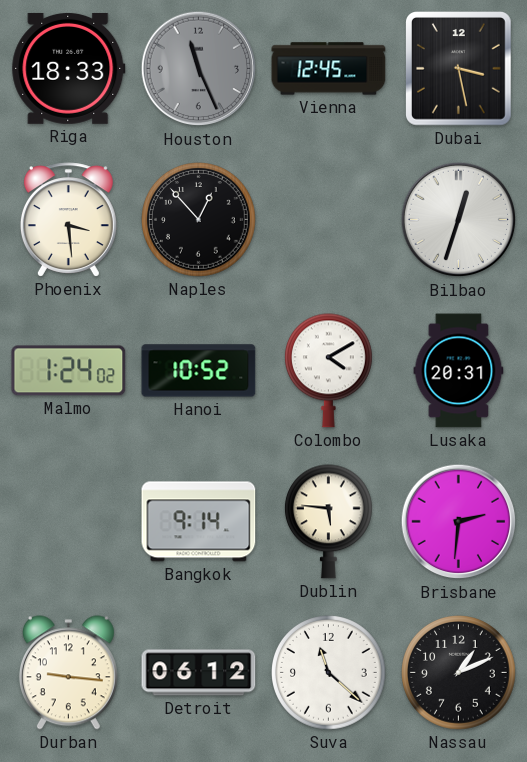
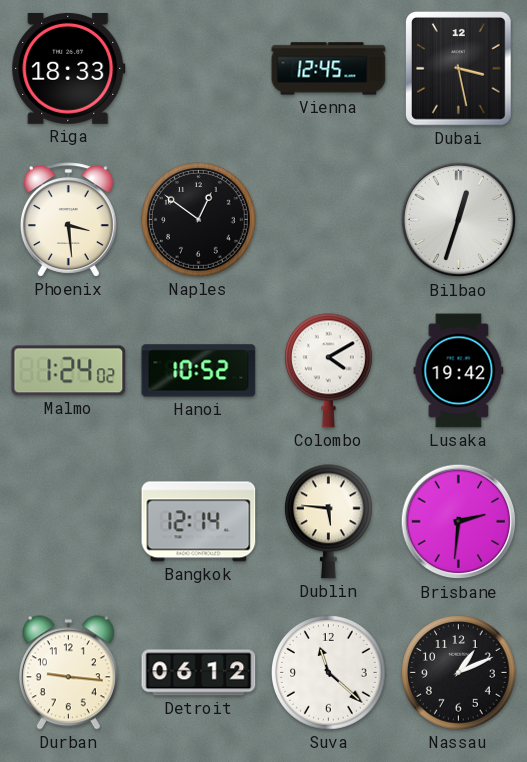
Houston: 11:26 -> none
Naples: 12:53 -> 12:51
Lusaka: 20:31 -> 19:42
Bangkok: 9:14 -> 12:14
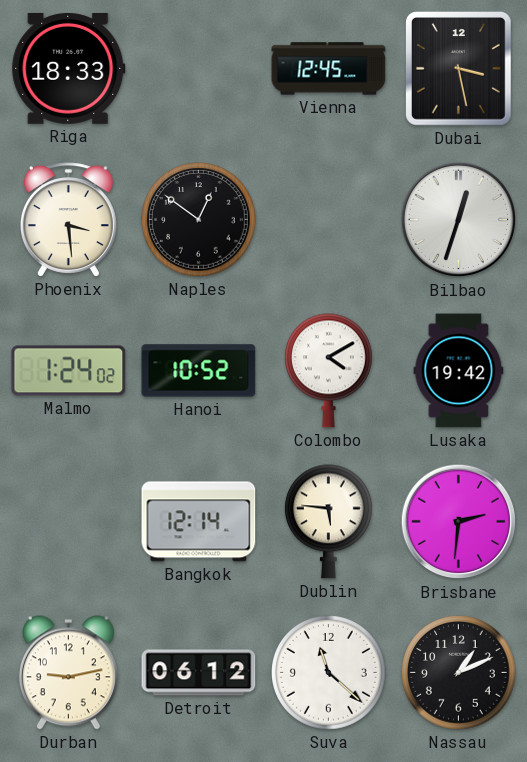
Durban: 9:16 -> 9:13
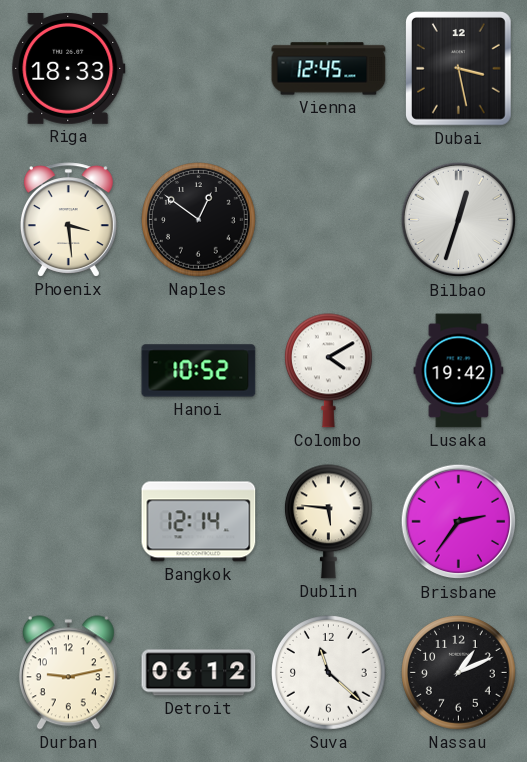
Malmo: 1:24 -> none
Brisbane: 2:31 -> 2:36
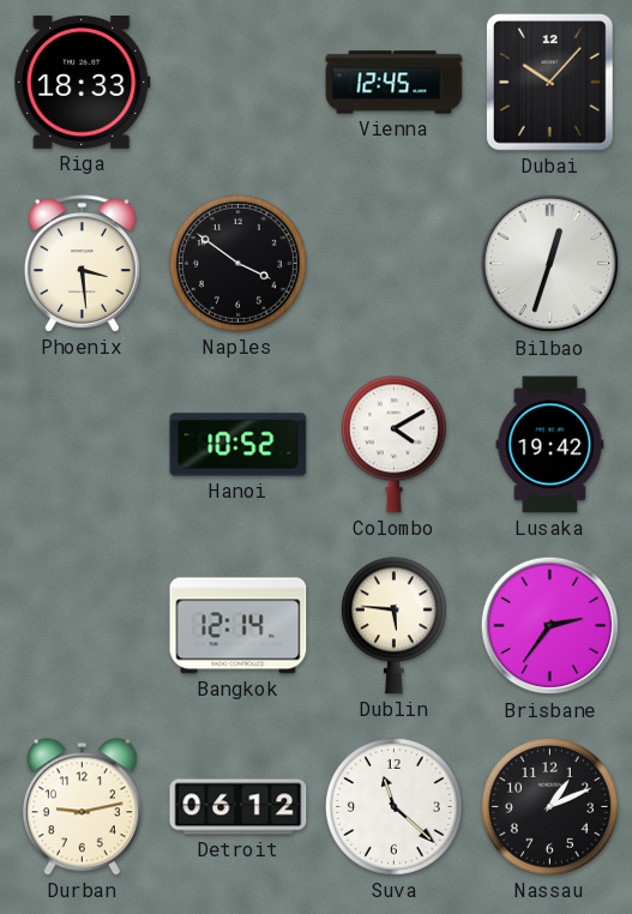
Dubai: 3:28 -> 10:07
Naples: 12:51 -> 3:51
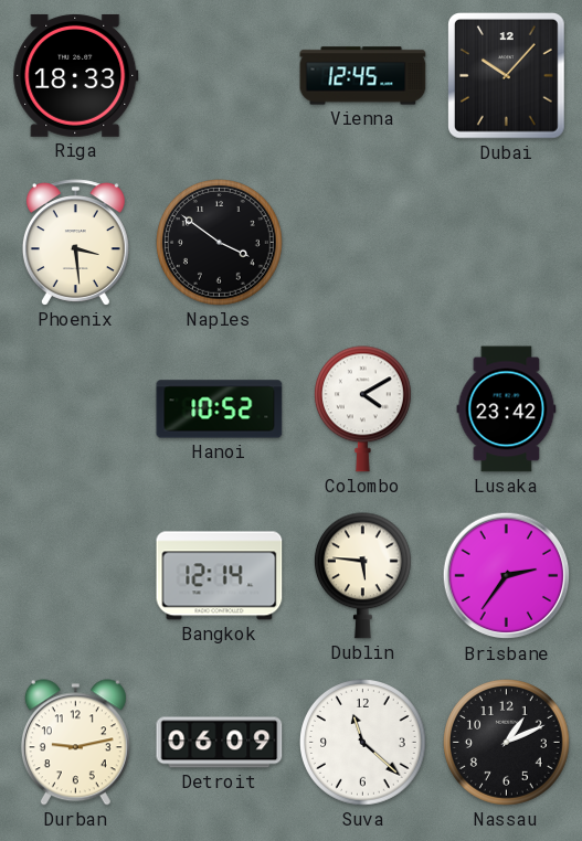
Bilbao: 12:33 -> none
Lusaka: 19:42 -> 23:42
Detroit: 06:12 -> 06:09
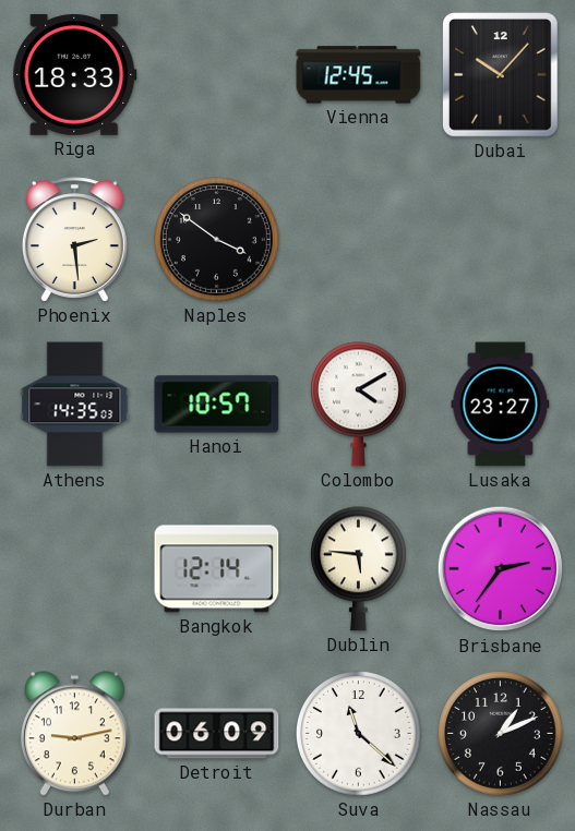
Phoenix: 3:29 -> 2:29
Athens: none -> 14:35
Hanoi: 10:52 -> 10:57
Lusaka: 23:42 -> 23:27
